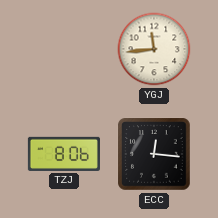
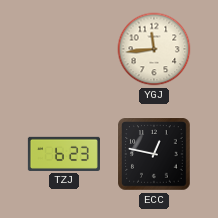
TZJ: 8:06 -> 6:23
ECC: 12:16 -> 12:47
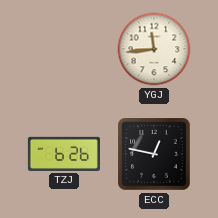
TZJ: 6:23 -> 6:26
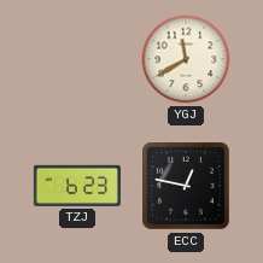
YGJ: 11:44 -> 11:40
TZJ: 6:26 -> 6:23
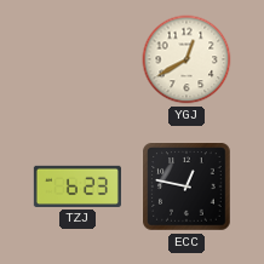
YGJ: 11:40 -> 12:40
